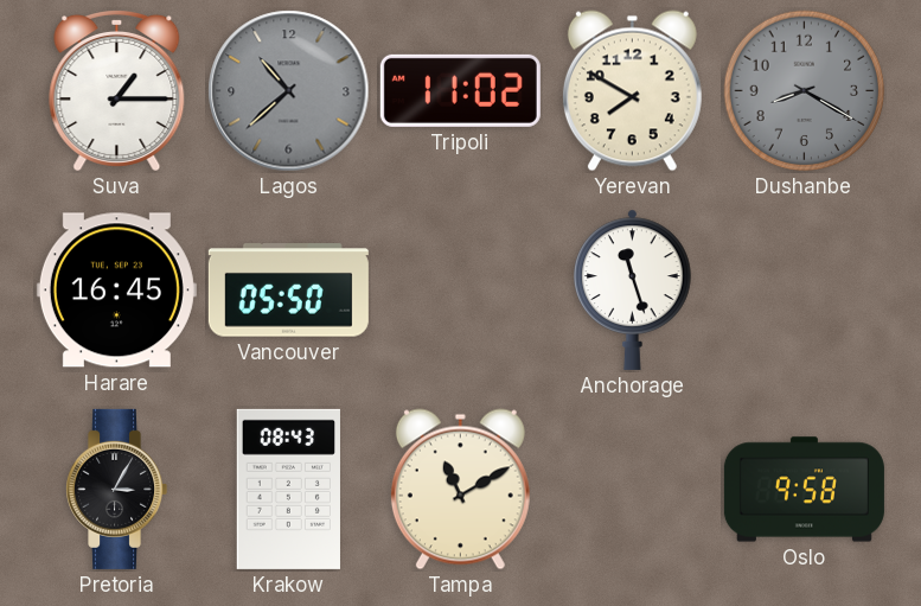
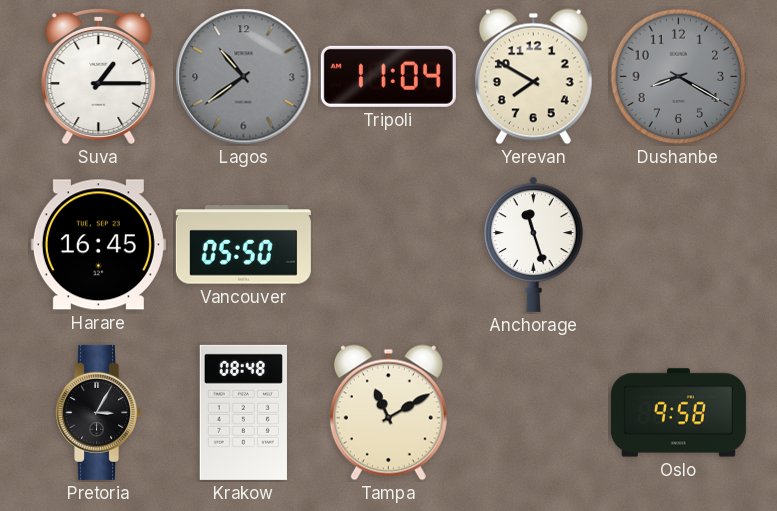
Lagos: 10:38 -> 10:39
Tripoli: 11:02 -> 11:04
Krakow: 08:43 -> 08:48
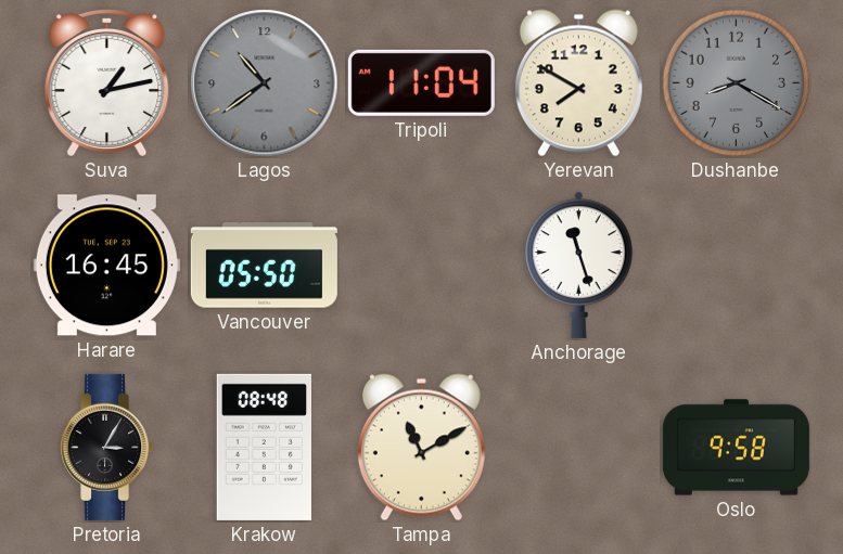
Suva: 1:15 -> 1:13
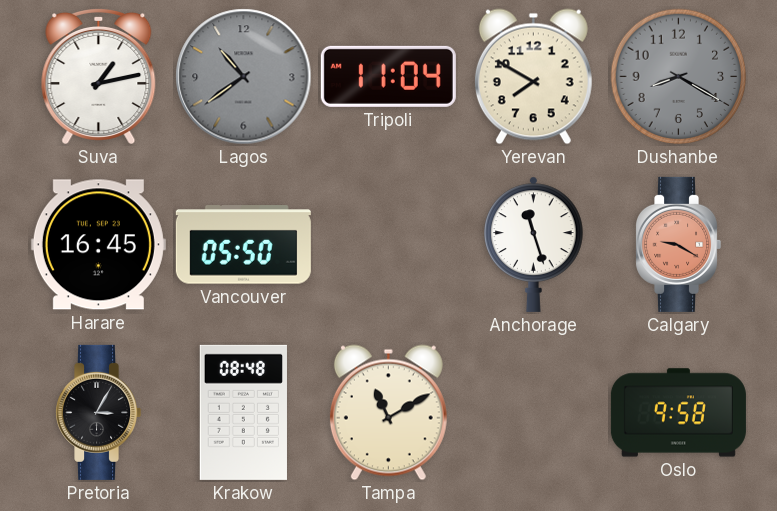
Calgary: none -> 9:20
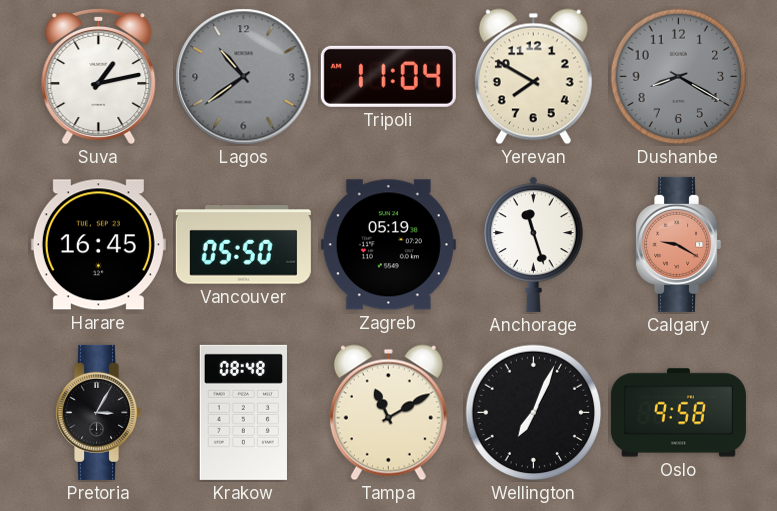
Zagreb: none -> 05:19
Wellington: none -> 7:04
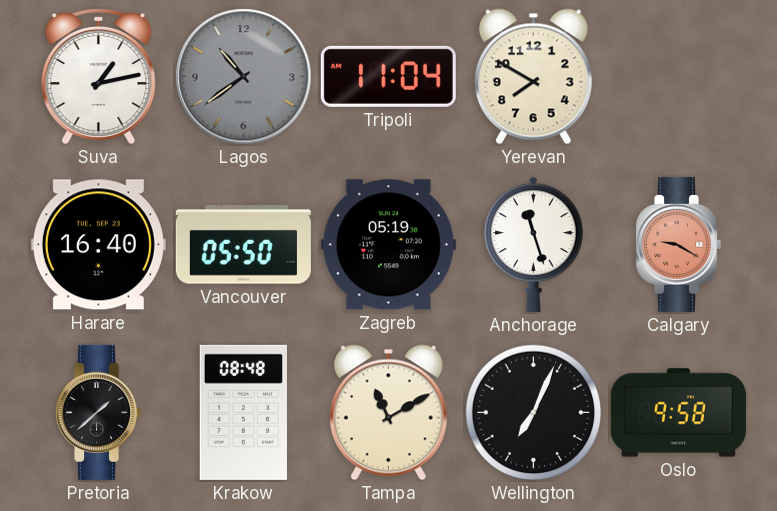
Dushanbe: 8:20 -> none
Harare: 16:45 -> 16:40
Pretoria: 3:05 -> 1:38
